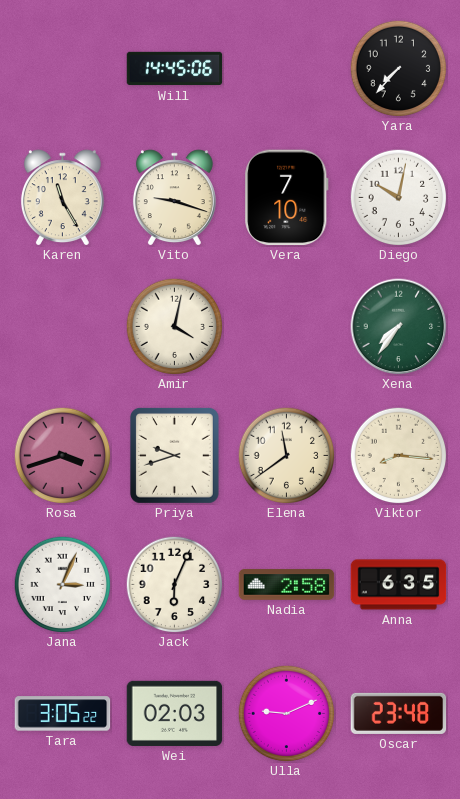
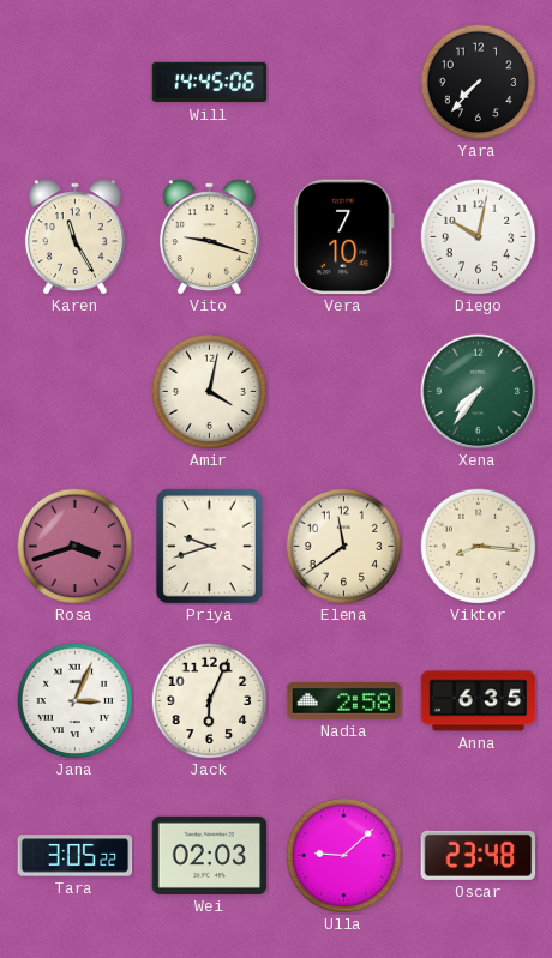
Ulla: 9:11 -> 9:08
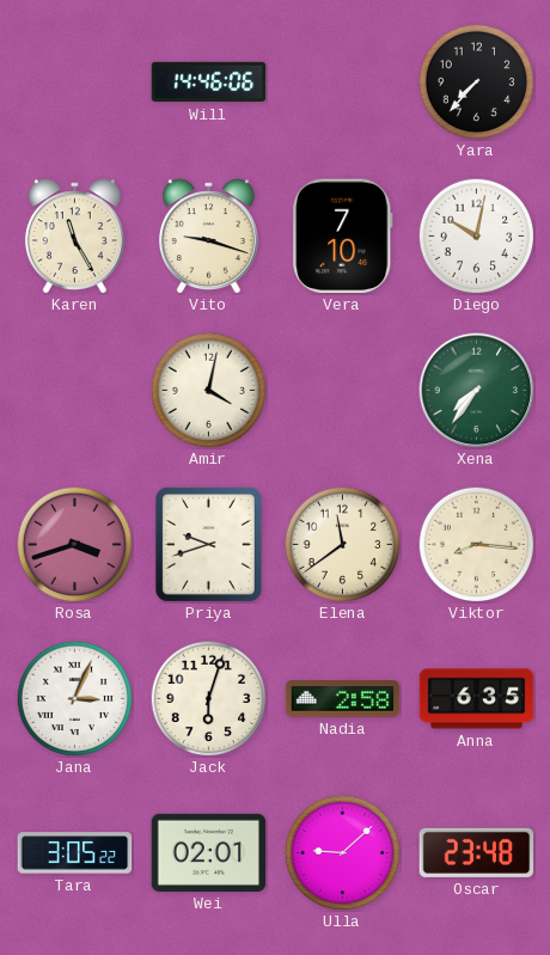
Will: 14:45 -> 14:46
Jack: 6:04 -> 6:03
Wei: 02:03 -> 02:01
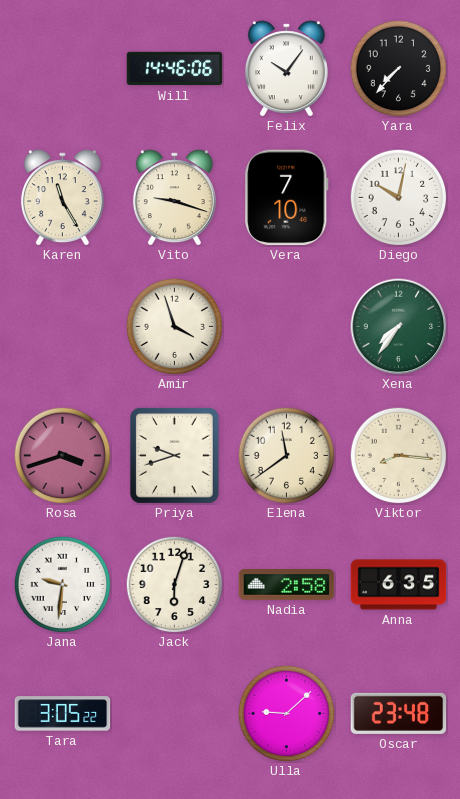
Felix: none -> 10:06
Amir: 4:02 -> 3:57
Jana: 3:04 -> 9:31
Wei: 02:01 -> none
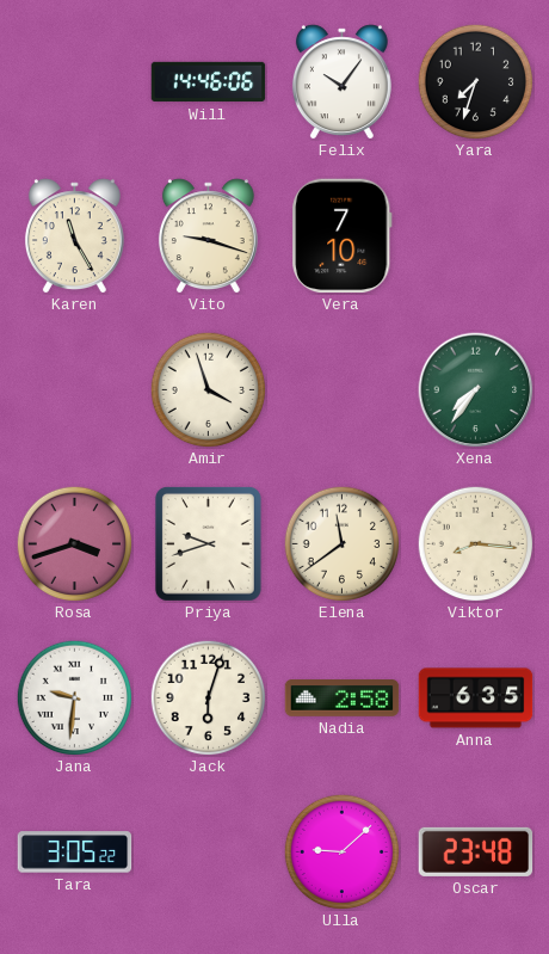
Yara: 7:37 -> 7:33
Diego: 10:02 -> none
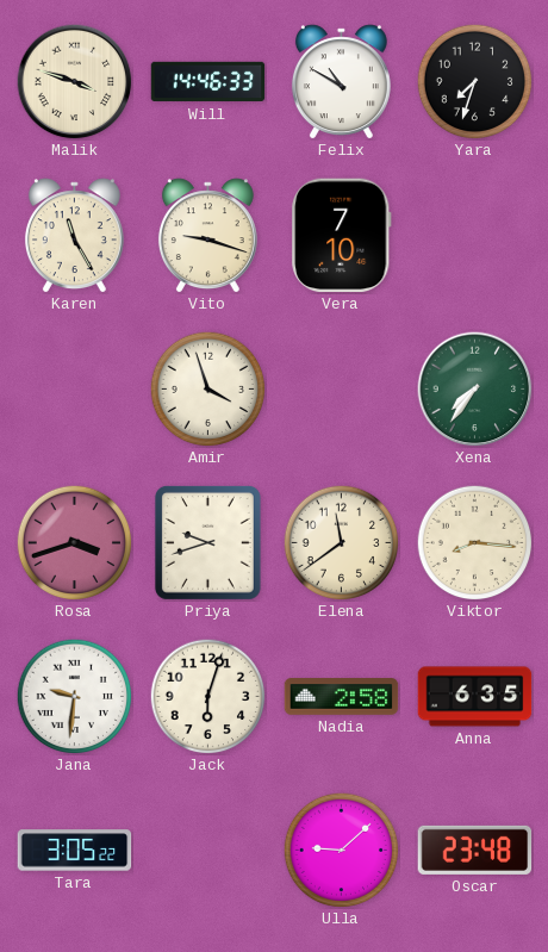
Malik: none -> 3:48
Will: 14:46:06 -> 14:46:33
Felix: 10:06 -> 10:50
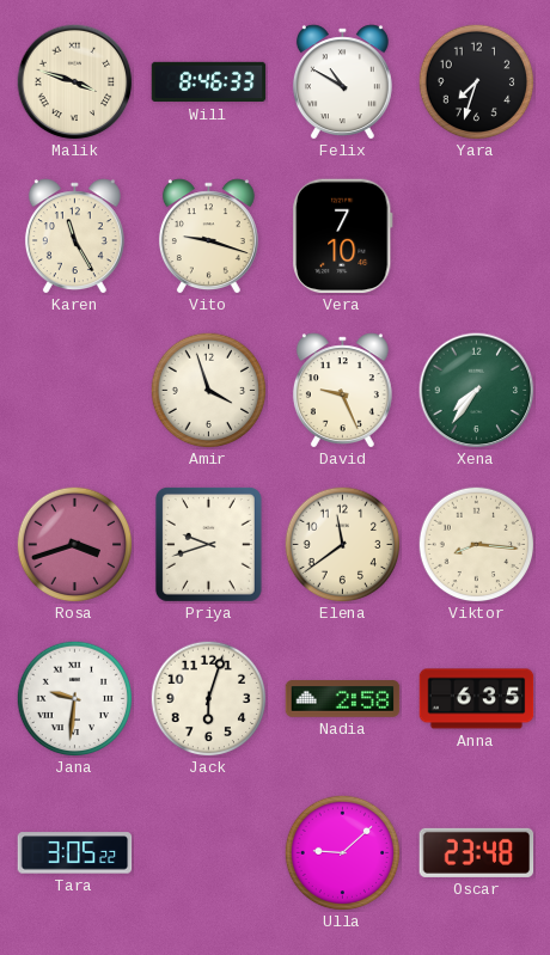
Will: 14:46 -> 8:46
David: none -> 9:26
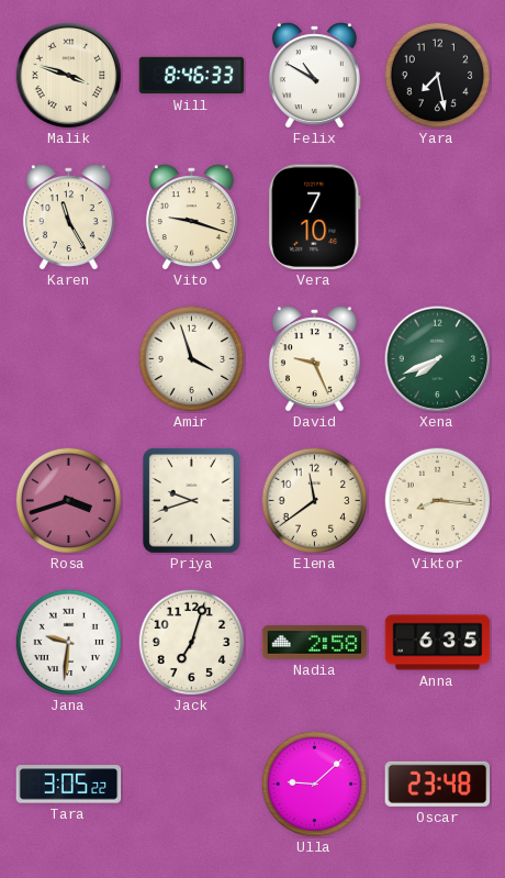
Yara: 7:33 -> 7:28
Xena: 7:36 -> 7:41
Jack: 6:03 -> 7:03
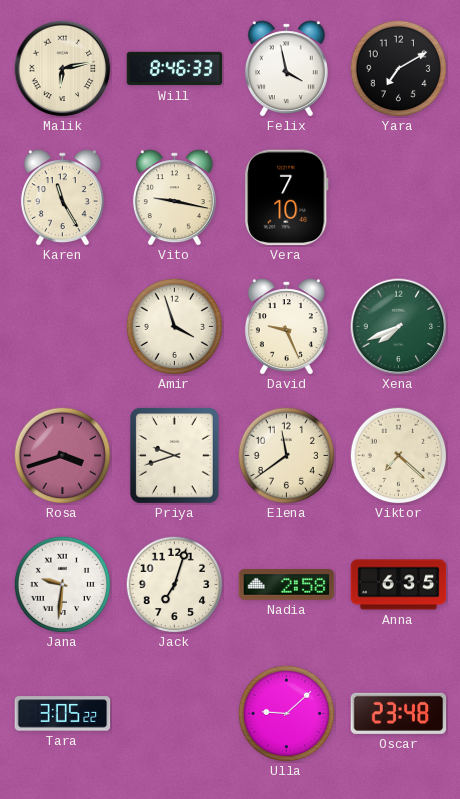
Malik: 3:48 -> 6:13
Felix: 10:50 -> 3:58
Yara: 7:28 -> 7:10
Vito: 9:18 -> 9:17
Viktor: 8:16 -> 7:22
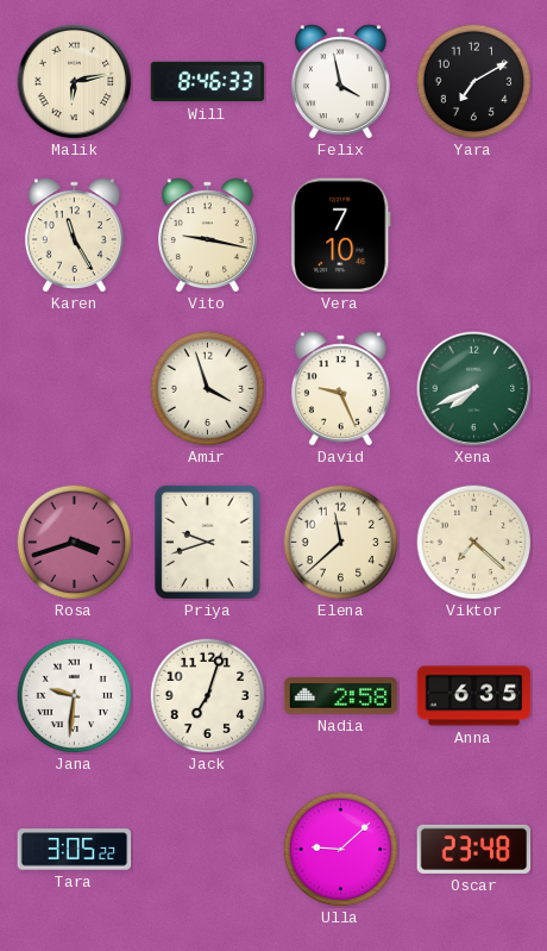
Elena: 11:39 -> 11:38
